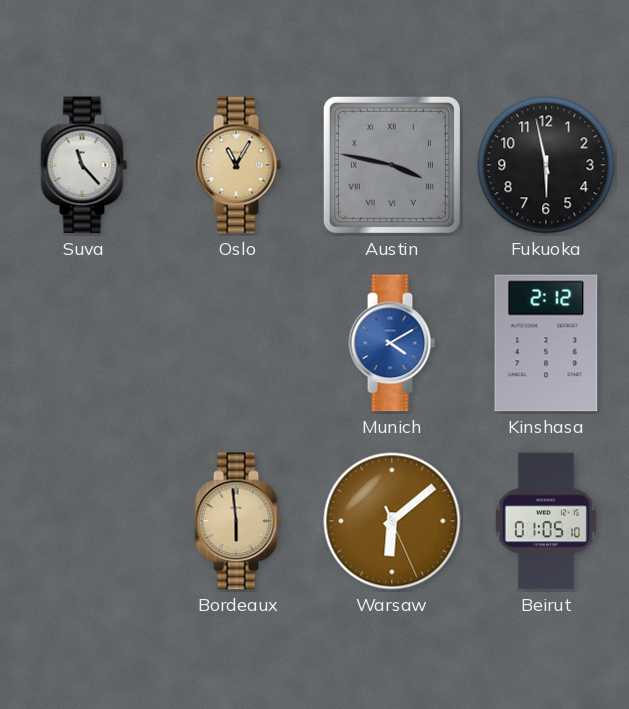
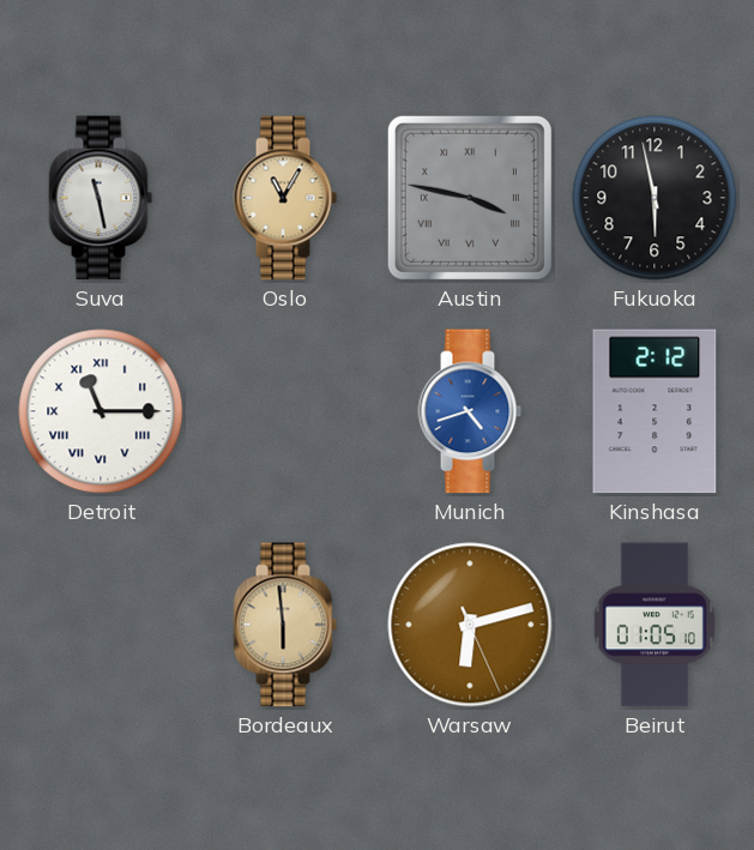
Suva: 11:23 -> 11:28
Detroit: none -> 11:15
Munich: 4:10 -> 4:42
Warsaw: 6:08 -> 6:12
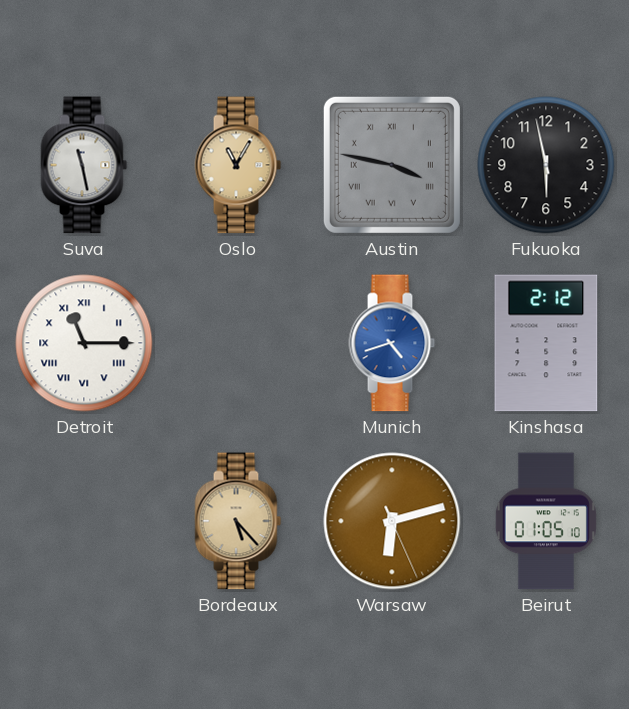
Bordeaux: 5:59 -> 5:23
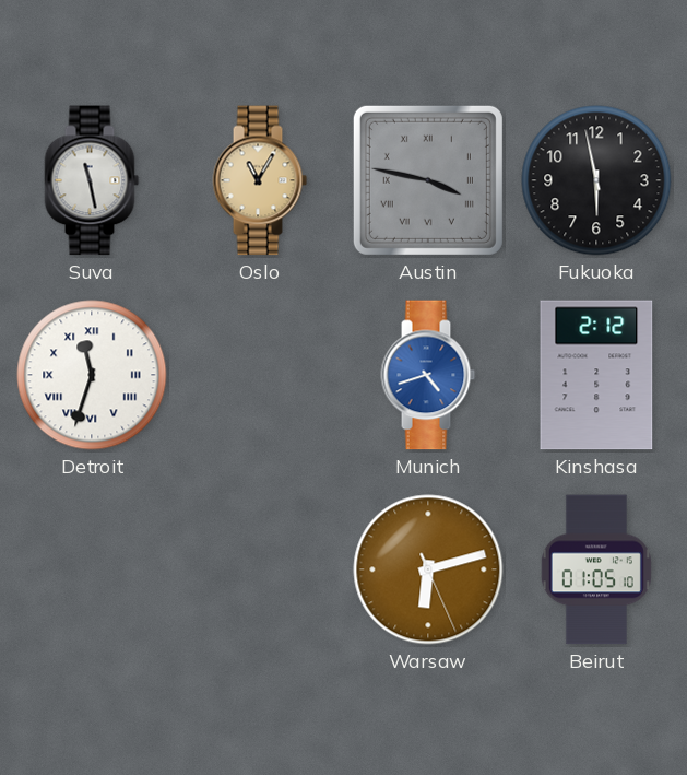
Detroit: 11:15 -> 11:33
Bordeaux: 5:23 -> none
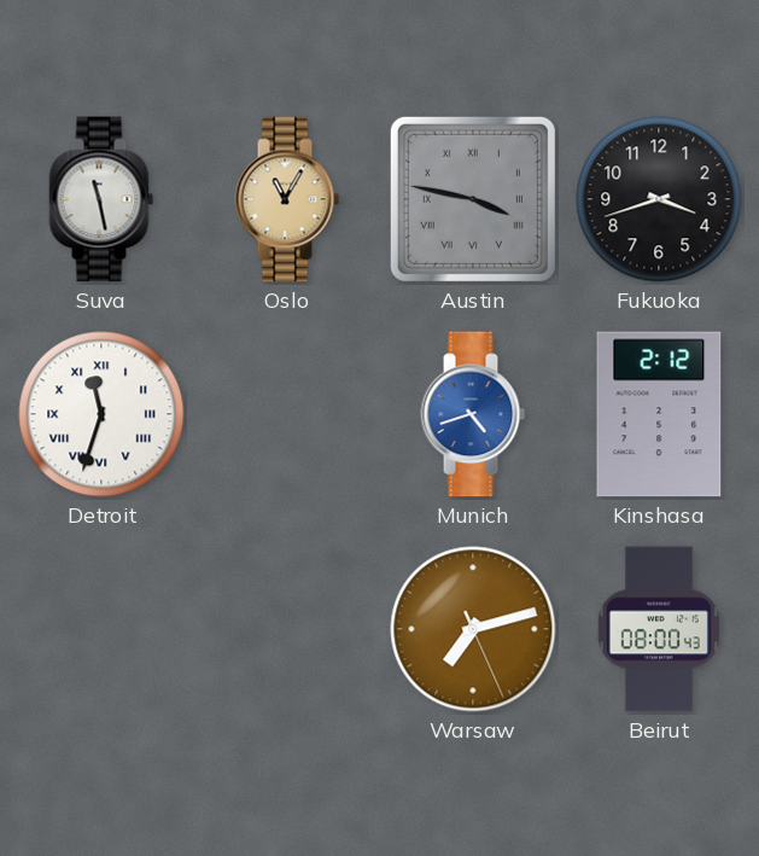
Fukuoka: 5:58 -> 3:42
Warsaw: 6:12 -> 7:12
Beirut: 01:05 -> 08:00
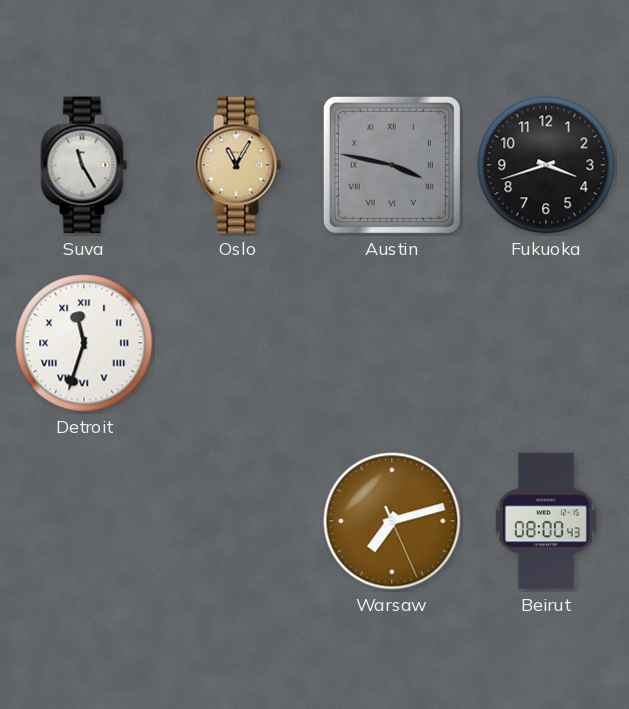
Suva: 11:28 -> 11:25
Munich: 4:42 -> none
Kinshasa: 2:12 -> none
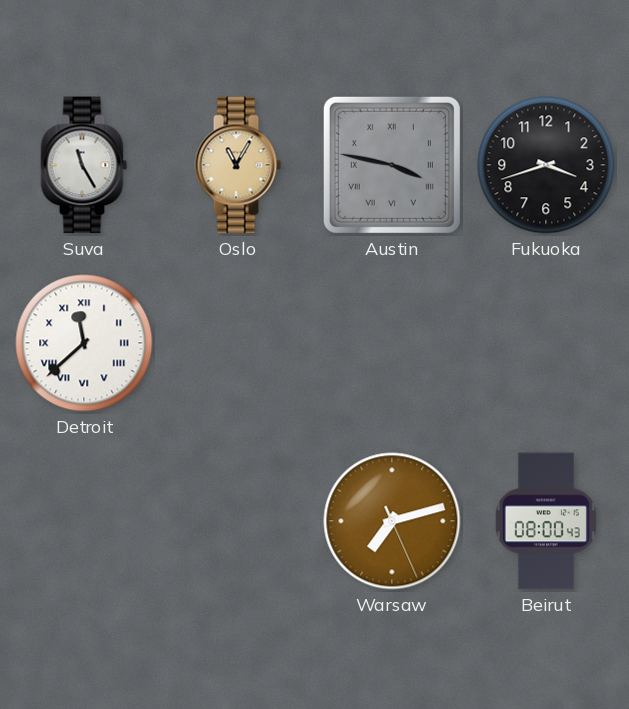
Detroit: 11:33 -> 11:38
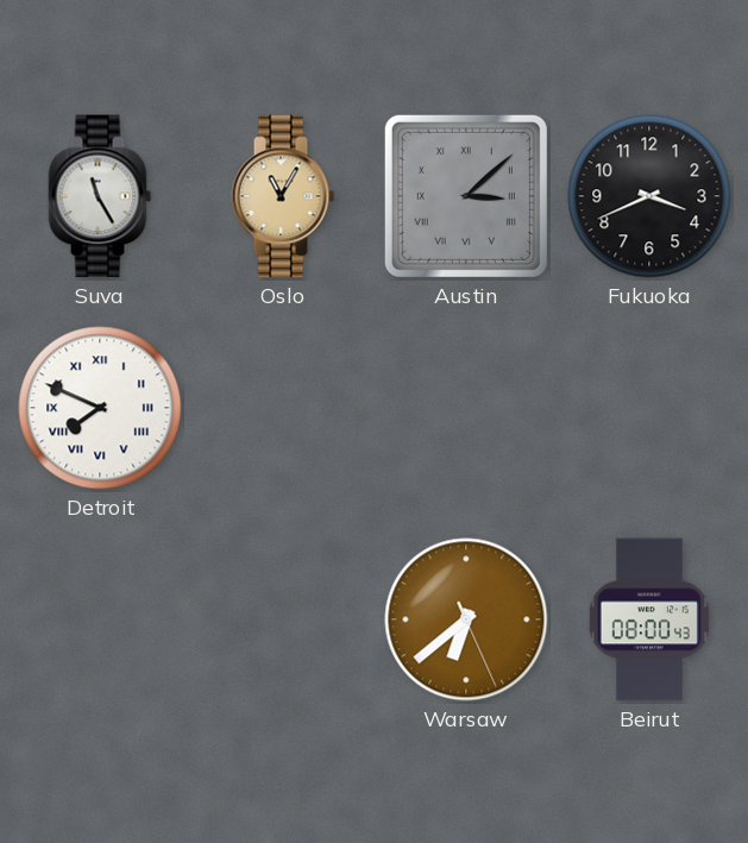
Austin: 3:47 -> 3:08
Fukuoka: 3:42 -> 3:41
Detroit: 11:38 -> 7:49
Warsaw: 7:12 -> 6:38
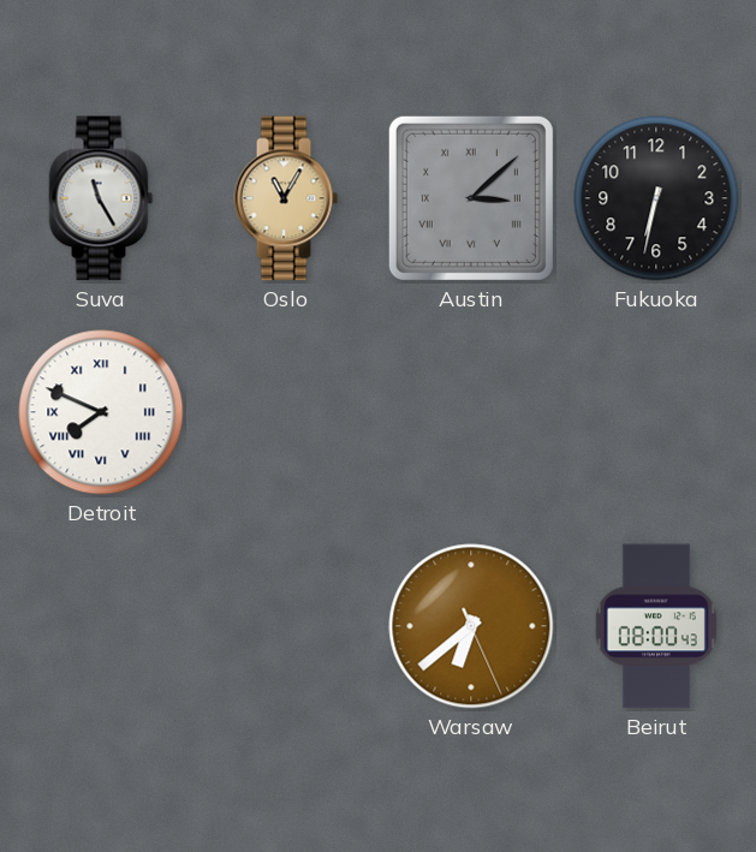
Fukuoka: 3:41 -> 6:32
